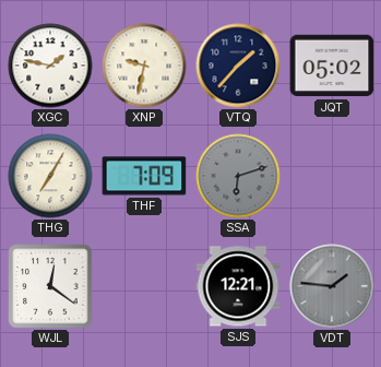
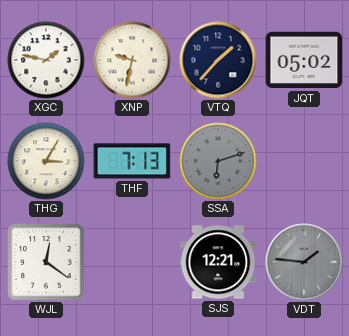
THG: 7:05 -> 3:05
THF: 7:09 -> 7:13
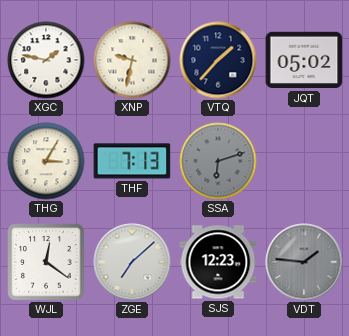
ZGE: none -> 7:08
SJS: 12:21 -> 12:23
